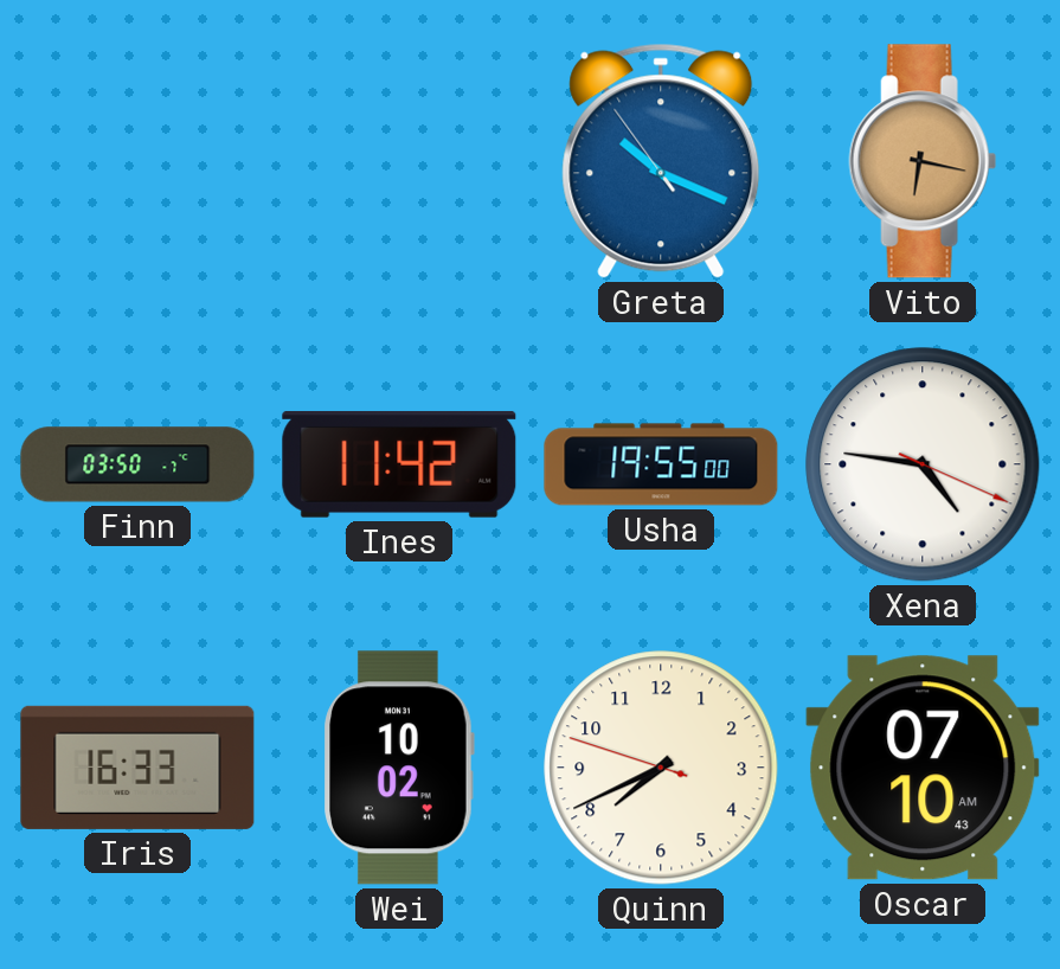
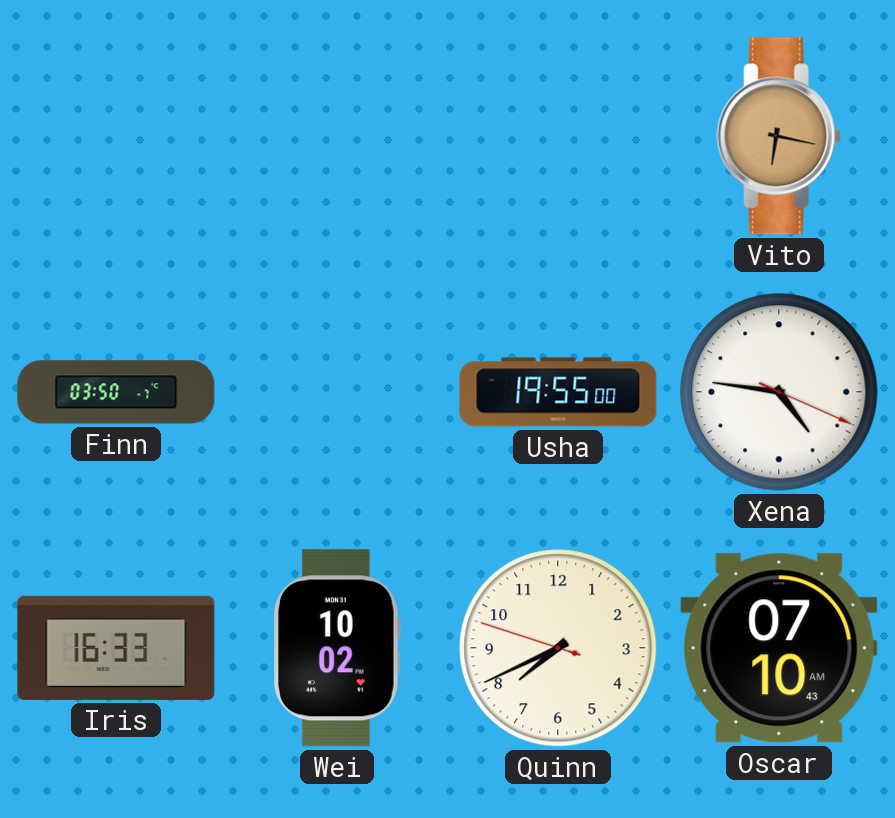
Greta: 10:18 -> none
Ines: 11:42 -> none
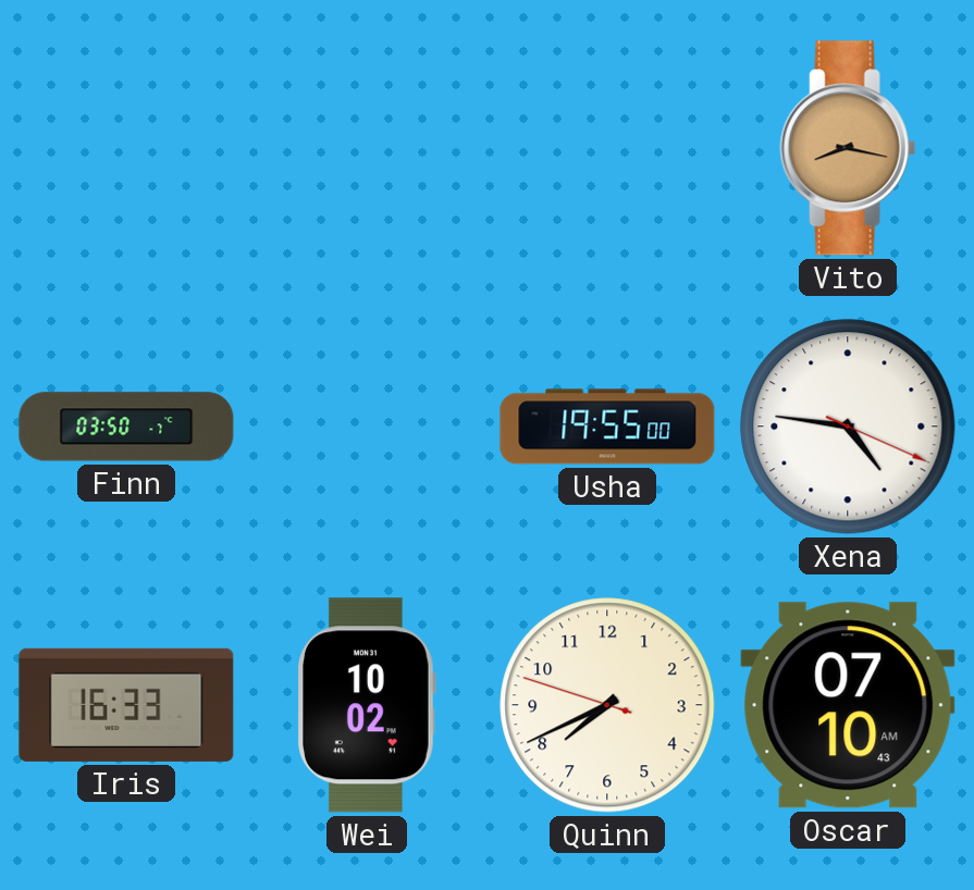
Vito: 6:17 -> 8:17
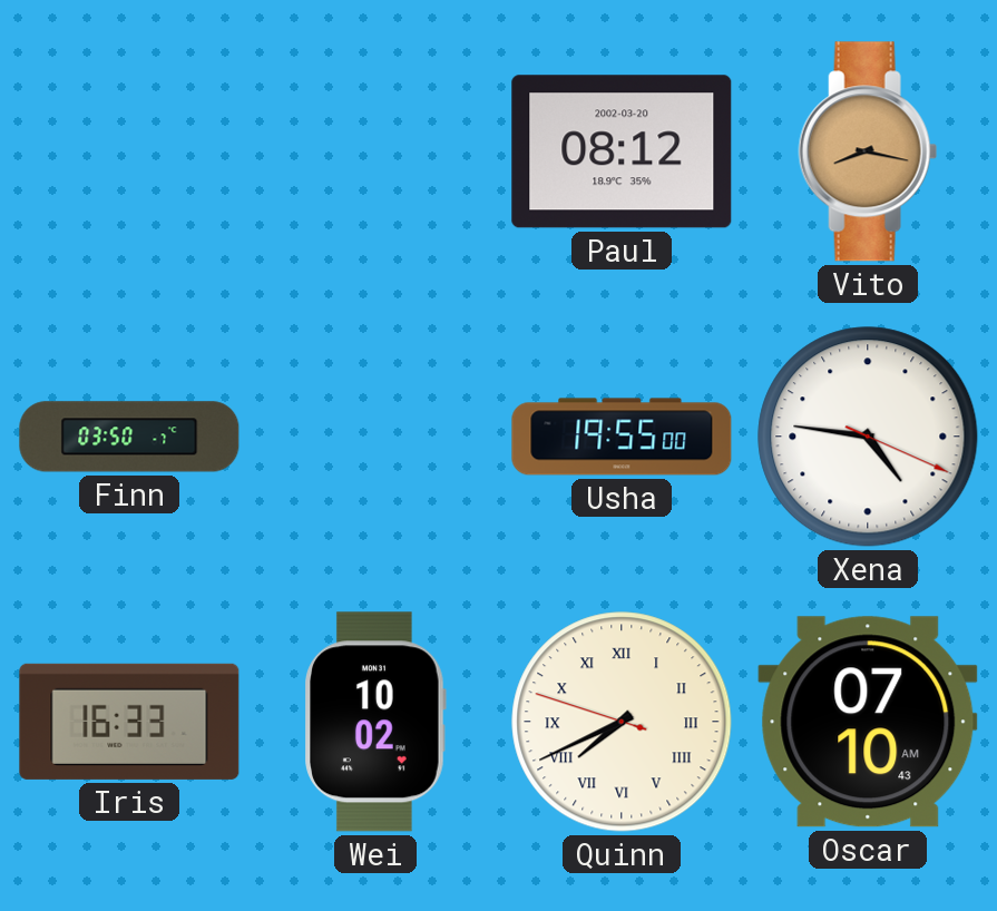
Paul: none -> 08:12
Quinn numerals: Arabic -> Roman
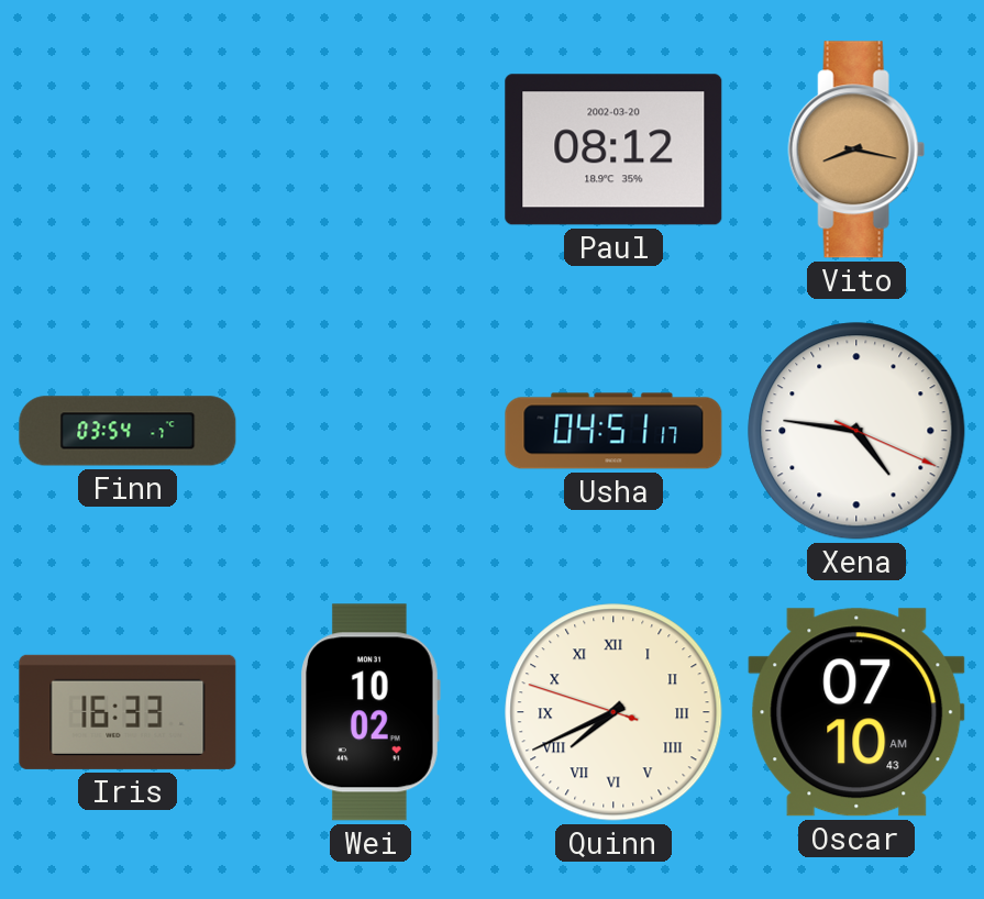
Finn: 03:50 -> 03:54
Usha: 19:55 -> 04:51
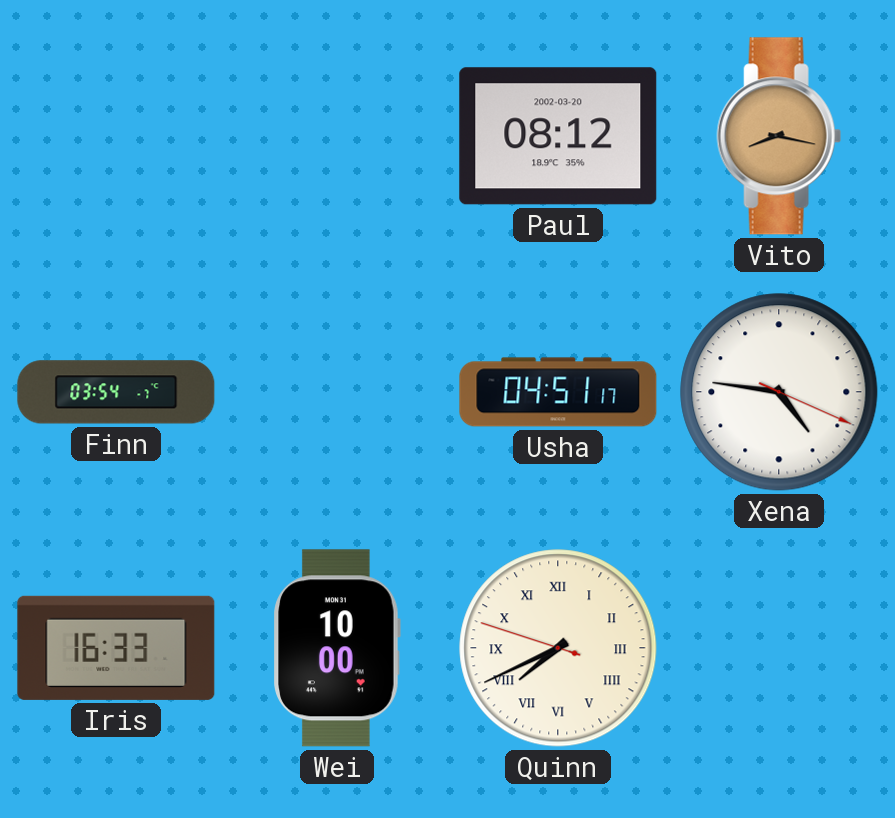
Wei: 10:02 -> 10:00
Oscar: 07:10 -> none
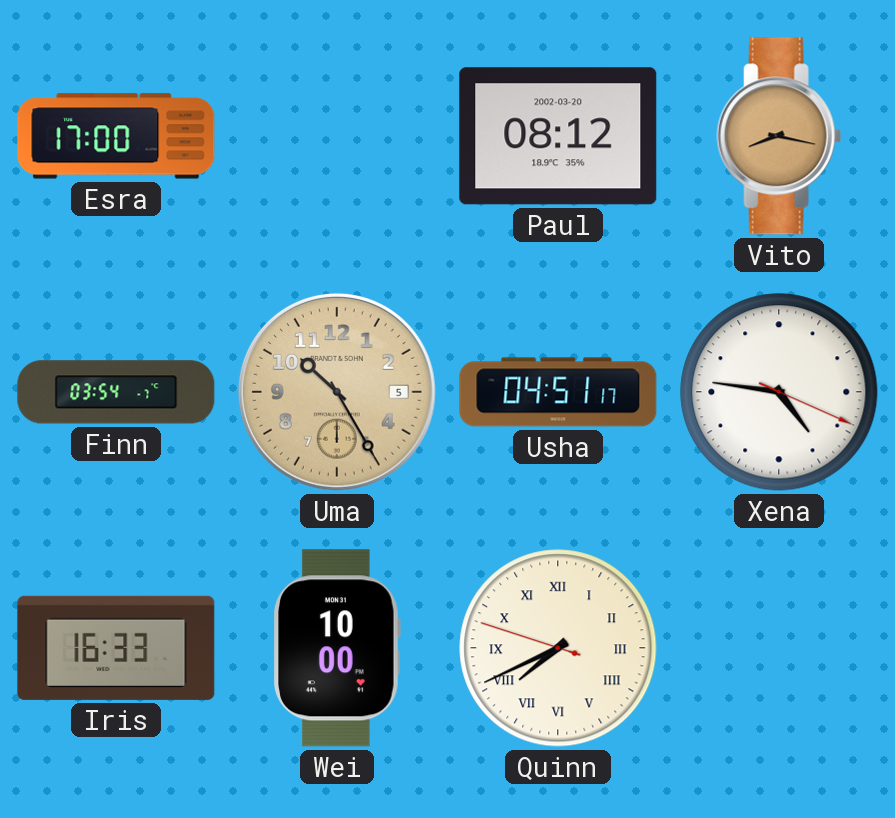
Esra: none -> 17:00
Uma: none -> 10:25
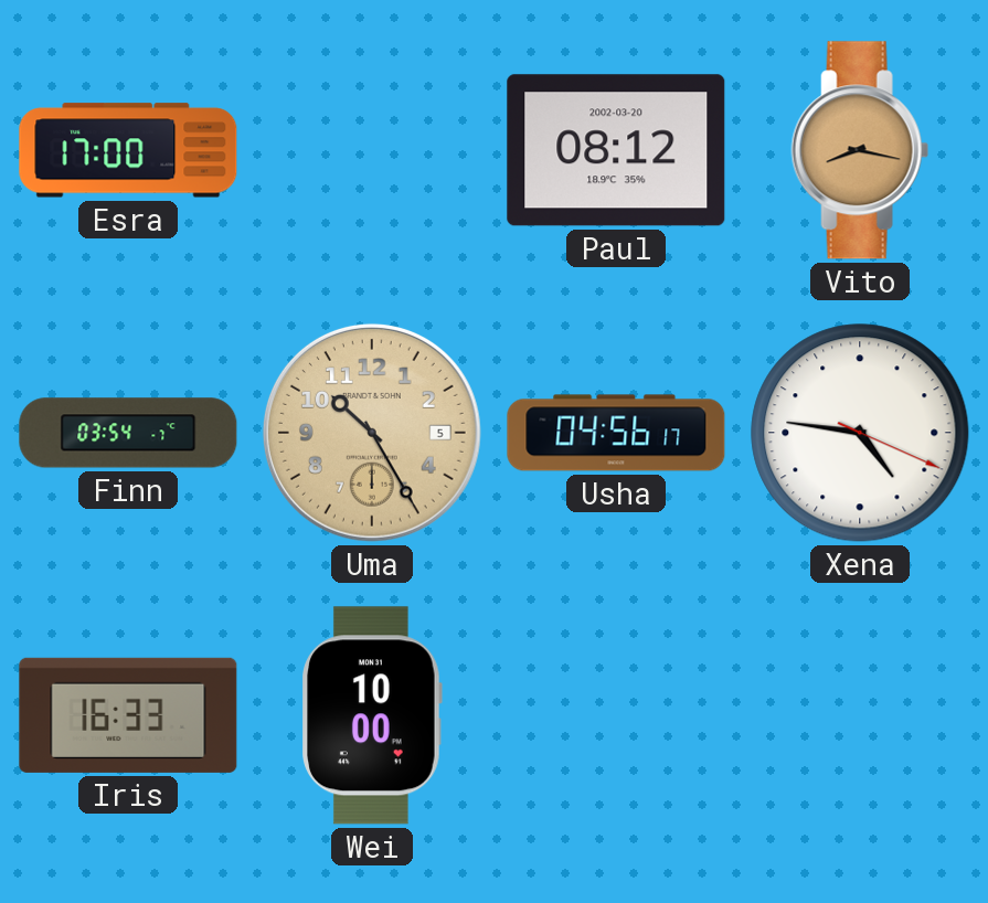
Usha: 04:51 -> 04:56
Quinn: 7:40 -> none
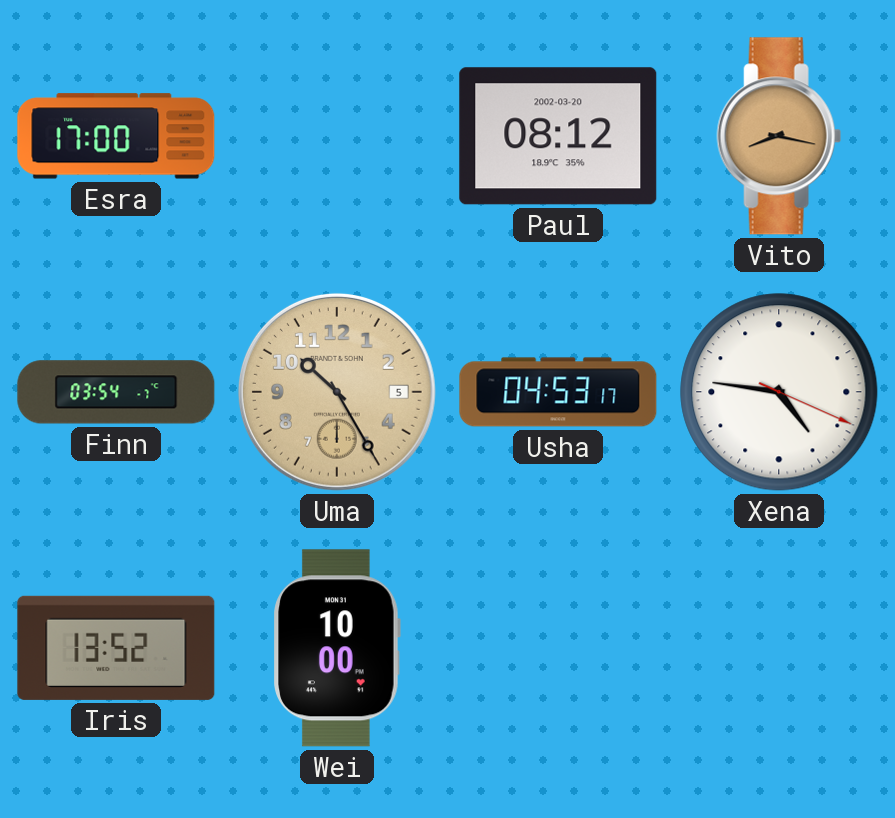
Usha: 04:56 -> 04:53
Iris: 16:33 -> 13:52
